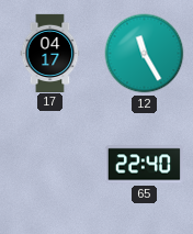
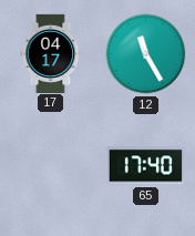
65: 22:40 -> 17:40
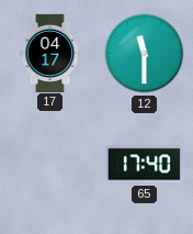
12: 11:25 -> 11:30
